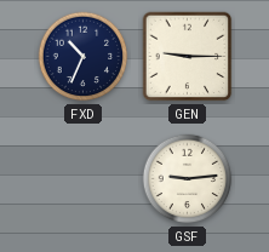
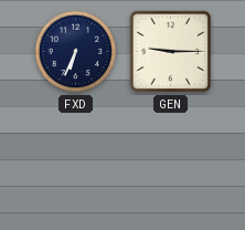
FXD: 10:34 -> 6:34
GSF: 9:14 -> none
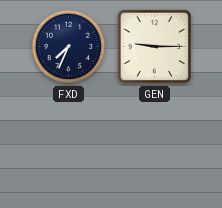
FXD: 6:34 -> 7:34
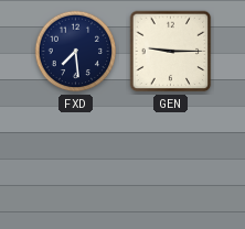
FXD: 7:34 -> 7:29
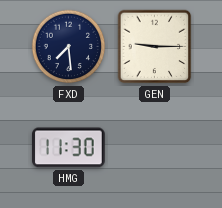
HMG: none -> 11:30
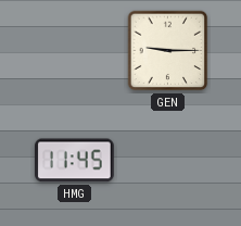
FXD: 7:29 -> none
HMG: 11:30 -> 11:45
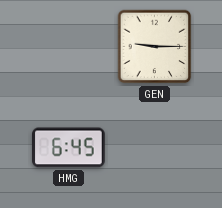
HMG: 11:45 -> 6:45
